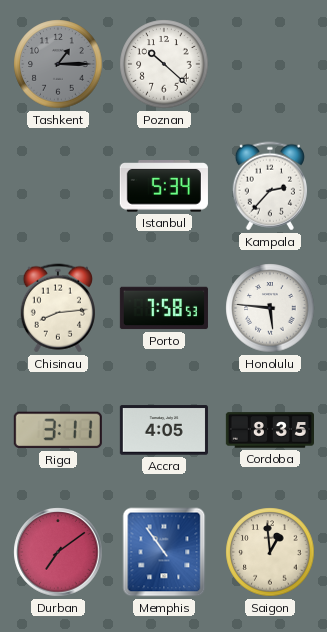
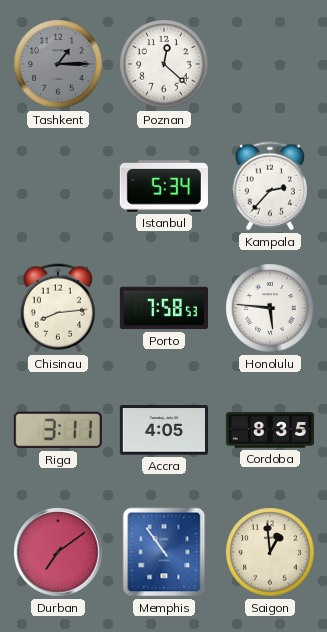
Poznan: 10:22 -> 12:22
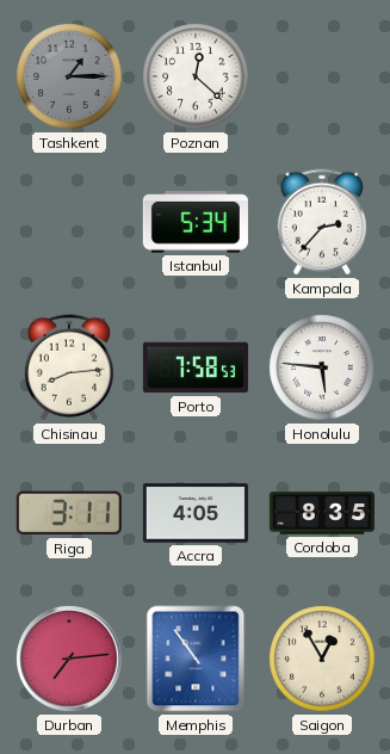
Durban: 7:09 -> 7:14
Saigon: 12:59 -> 12:55
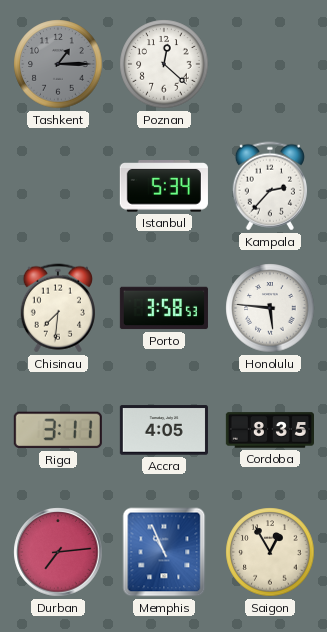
Chisinau: 8:14 -> 7:31
Porto: 7:58 -> 3:58
Memphis: 10:54 -> 10:56
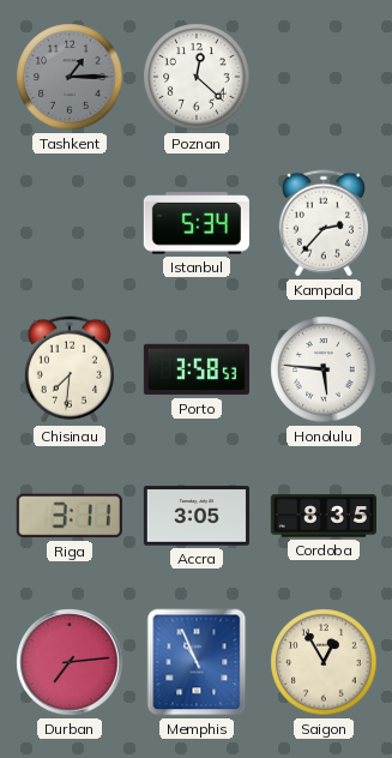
Accra: 4:05 -> 3:05
